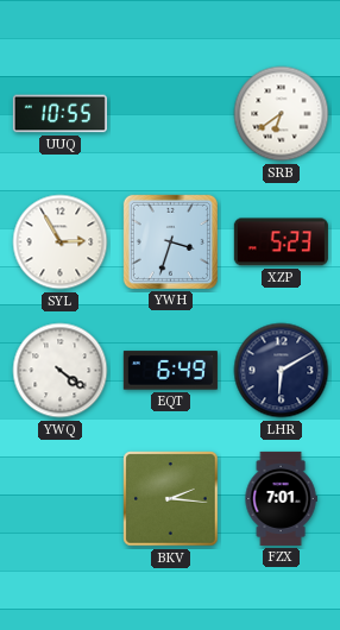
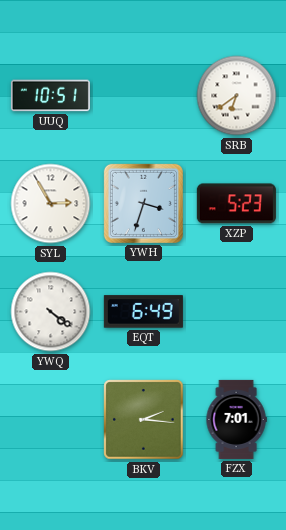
UUQ: 10:55 -> 10:51
LHR: 6:10 -> none
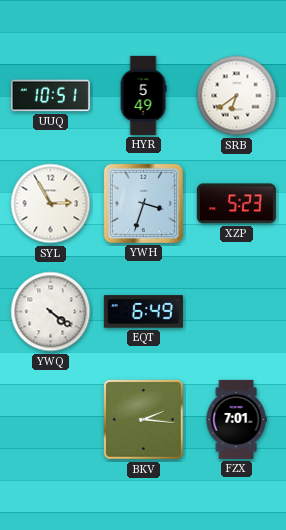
HYR: none -> 5:49
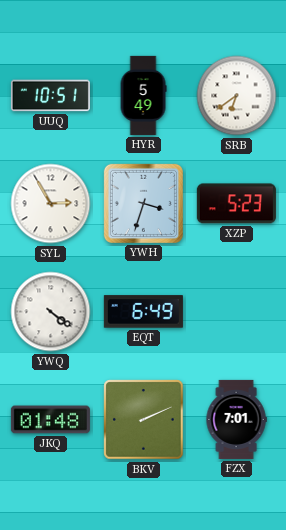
JKQ: none -> 01:48
BKV: 2:16 -> 2:11
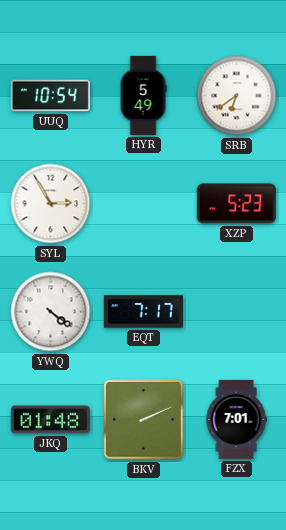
UUQ: 10:51 -> 10:54
YWH: 3:33 -> none
EQT: 6:49 -> 7:17
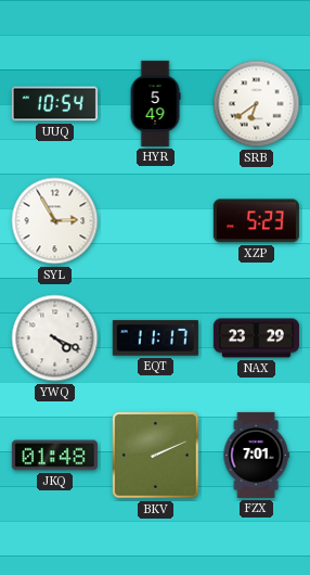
YWQ: 4:21 -> 4:19
EQT: 7:17 -> 11:17
NAX: none -> 23:29
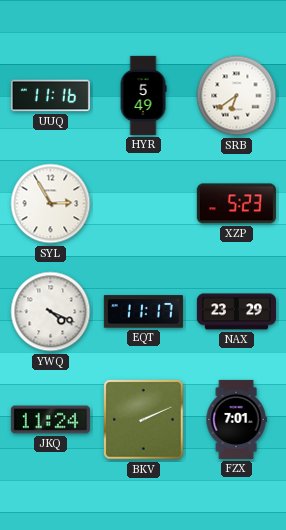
UUQ: 10:54 -> 11:16
JKQ: 01:48 -> 11:24
